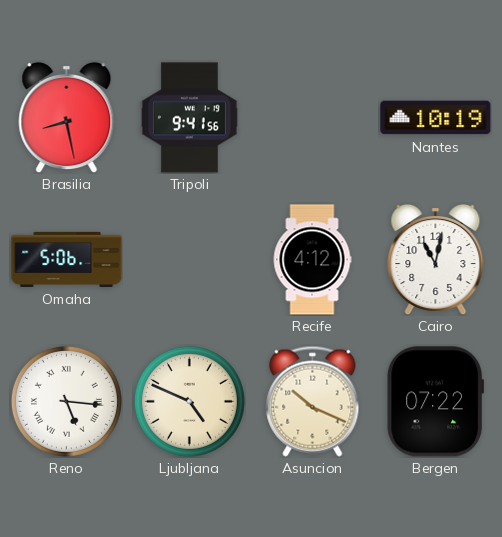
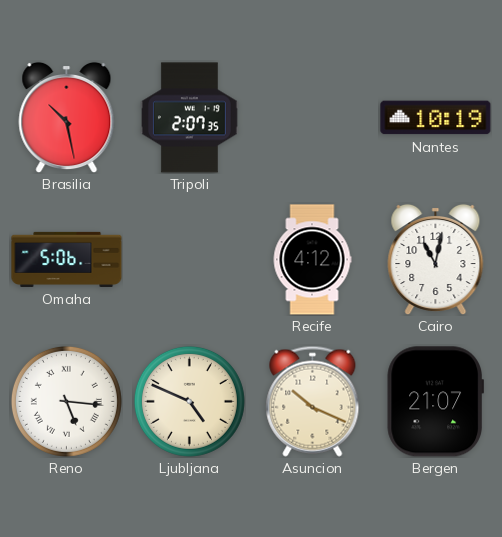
Brasilia: 8:28 -> 10:28
Tripoli: 9:41 -> 2:07
Bergen: 07:22 -> 21:07
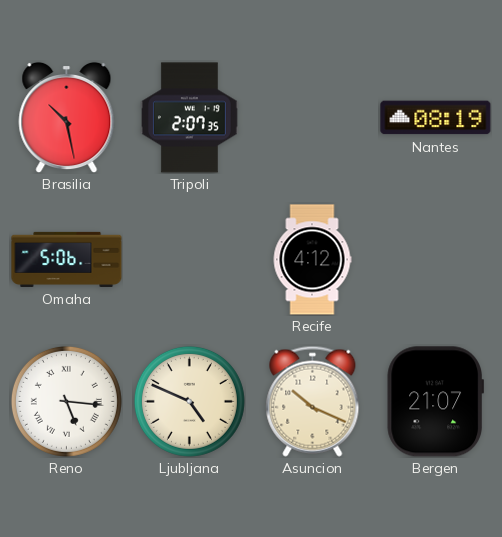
Nantes: 10:19 -> 08:19
Cairo: 11:02 -> none
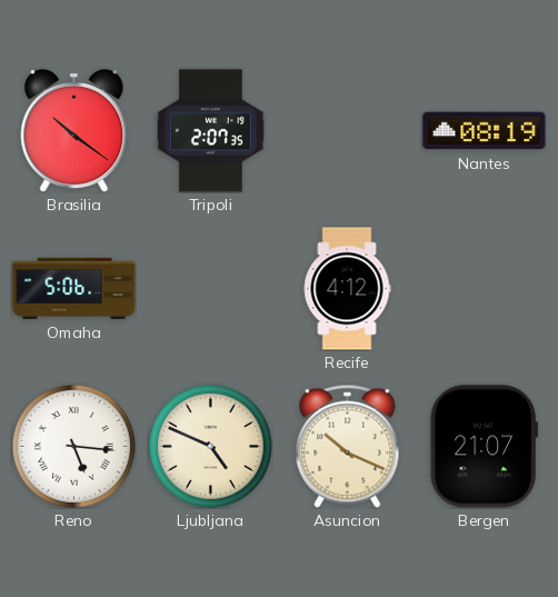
Brasilia: 10:28 -> 10:21
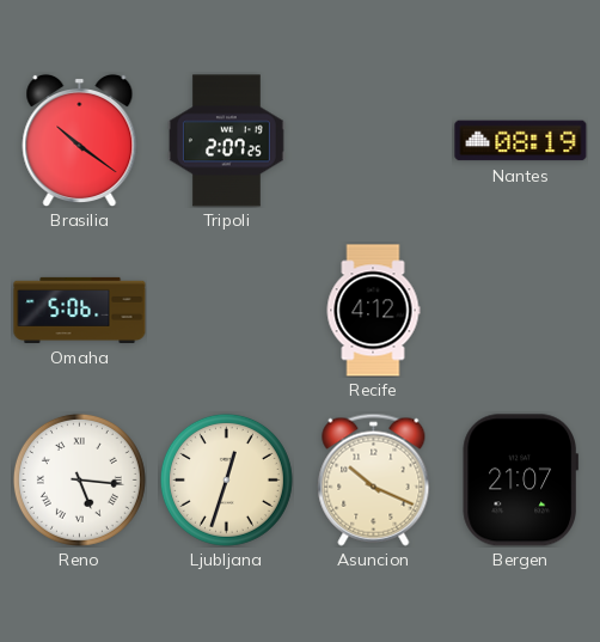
Tripoli: 2:07:35 -> 2:07:25
Ljubljana: 4:49 -> 12:33
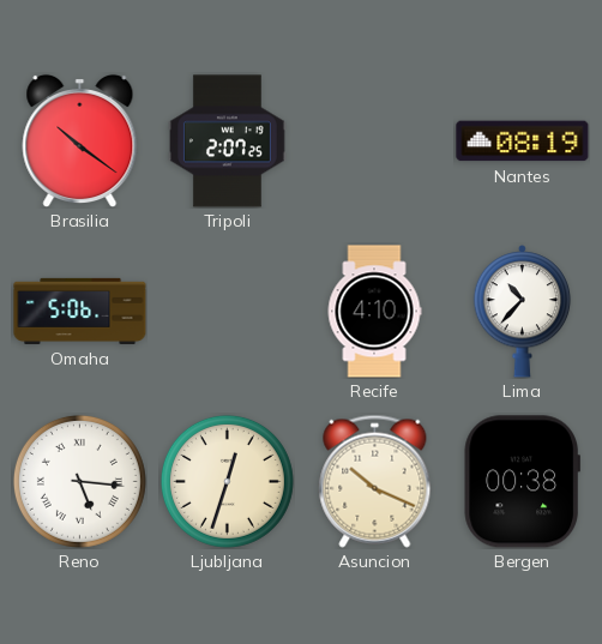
Recife: 4:12 -> 4:10
Lima: none -> 10:37
Bergen: 21:07 -> 00:38
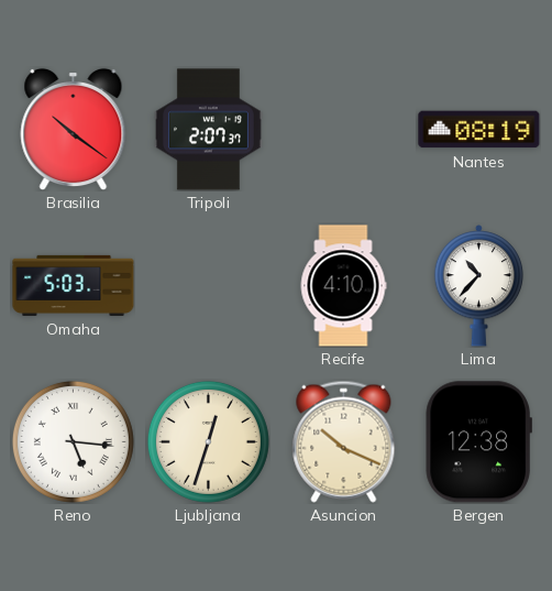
Tripoli: 2:07:25 -> 2:07:37
Omaha: 5:06 -> 5:03
Bergen: 00:38 -> 12:38
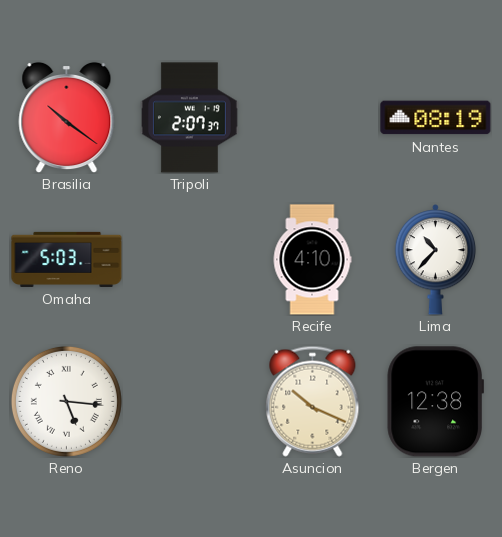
Ljubljana: 12:33 -> none
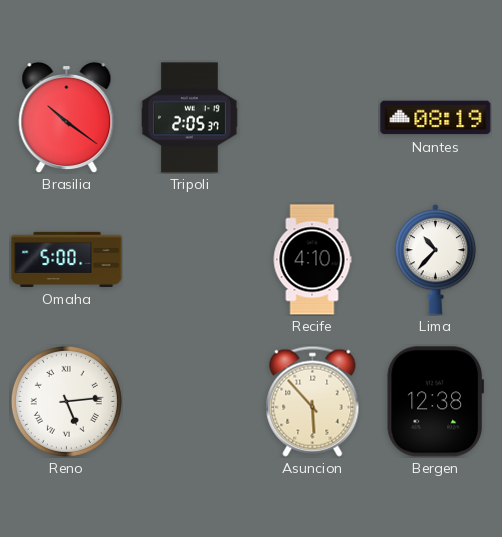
Tripoli: 2:07 -> 2:05
Omaha: 5:03 -> 5:00
Reno: 5:16 -> 5:14
Asuncion: 10:19 -> 5:53
